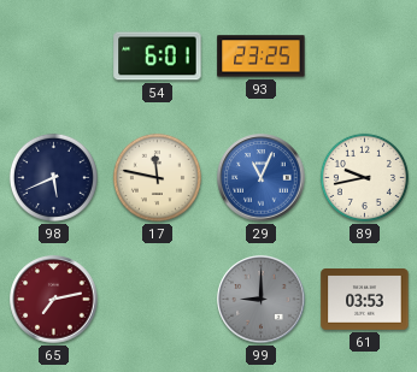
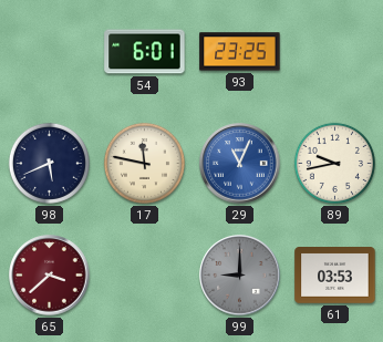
65: 7:13 -> 3:38
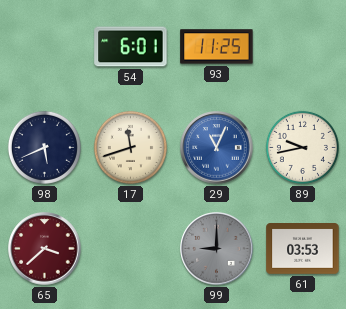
93: 23:25 -> 11:25
17: 11:47 -> 11:42
